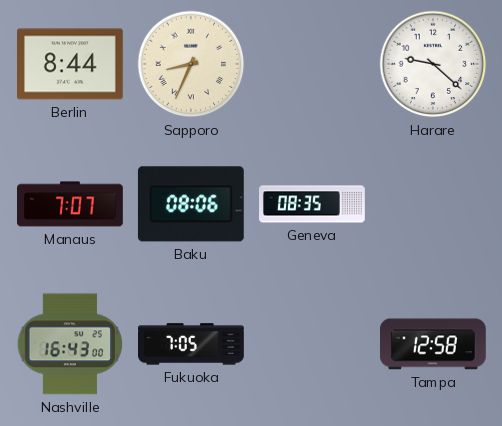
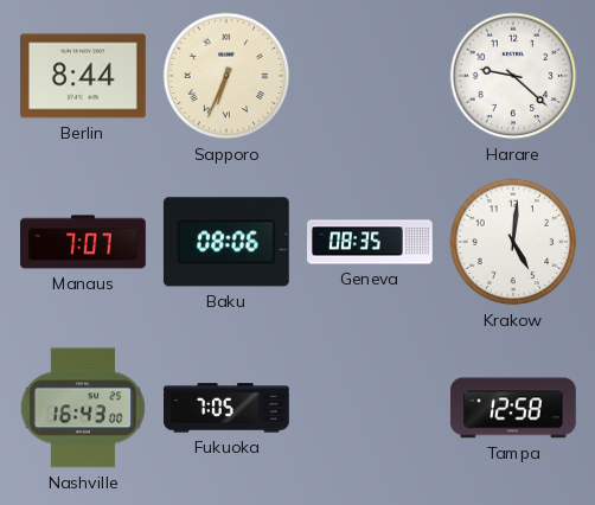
Sapporo: 8:34 -> 6:34
Krakow: none -> 5:01
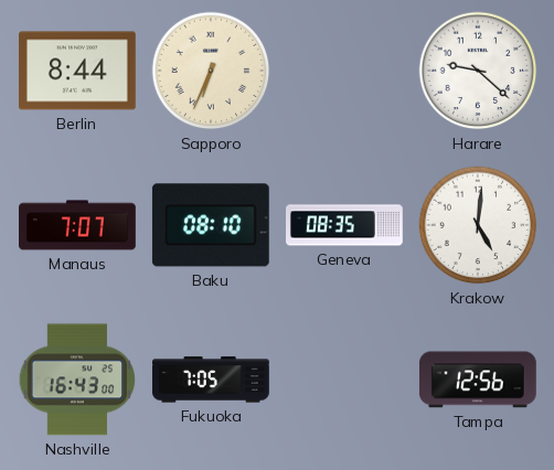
Baku: 08:06 -> 08:10
Tampa: 12:58 -> 12:56
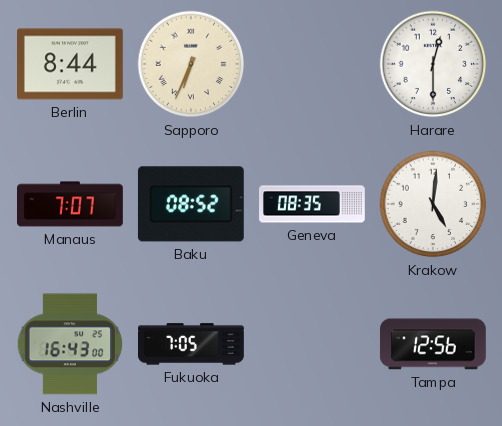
Harare: 9:22 -> 12:30
Baku: 08:10 -> 08:52
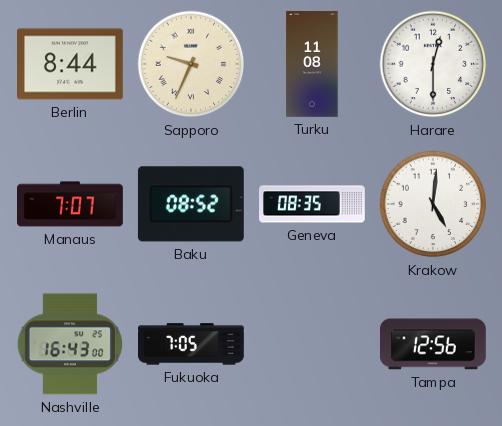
Sapporo: 6:34 -> 9:34
Turku: none -> 11:08
